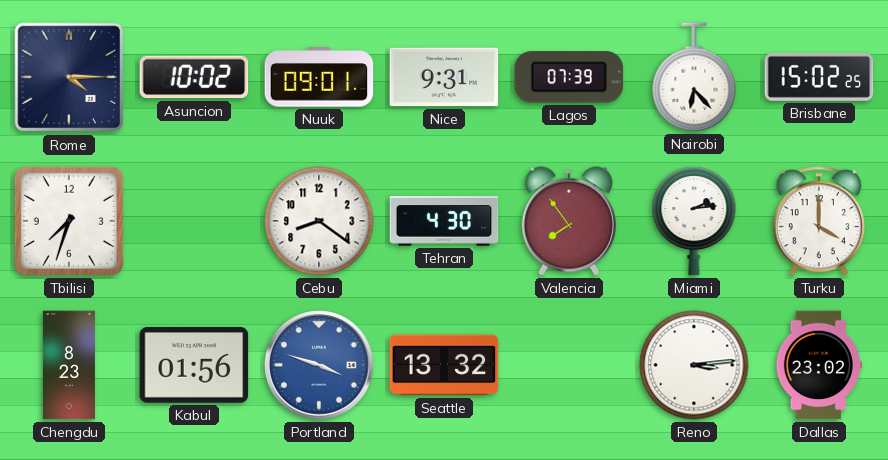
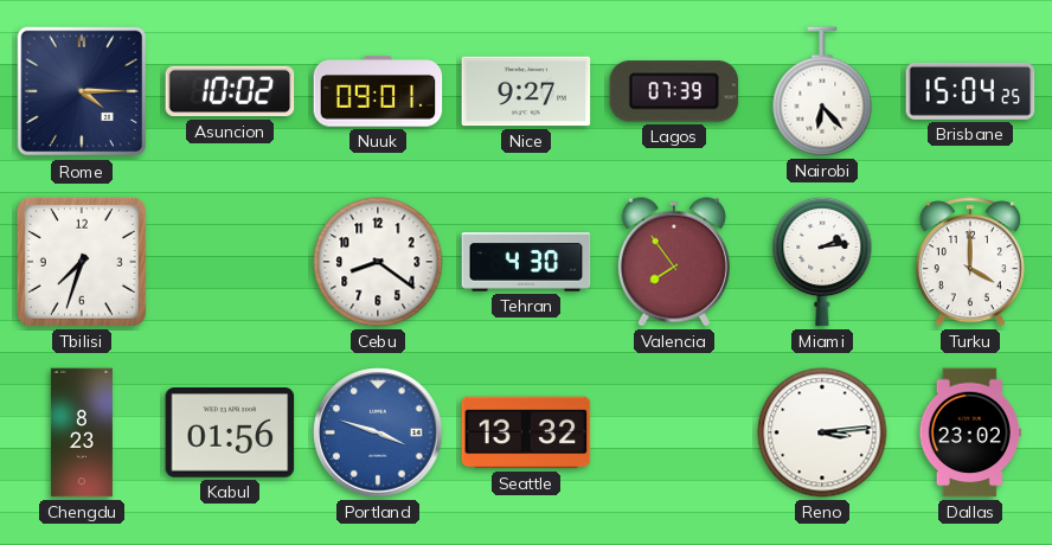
Nice: 9:31 -> 9:27
Brisbane: 15:02 -> 15:04
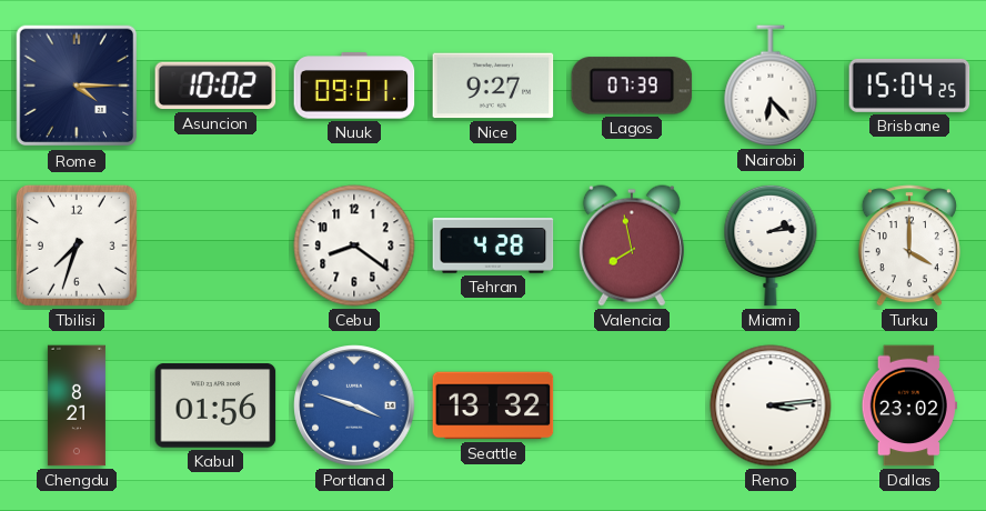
Tehran: 4:30 -> 4:28
Valencia: 7:54 -> 7:58
Chengdu: 8:23 -> 8:21
